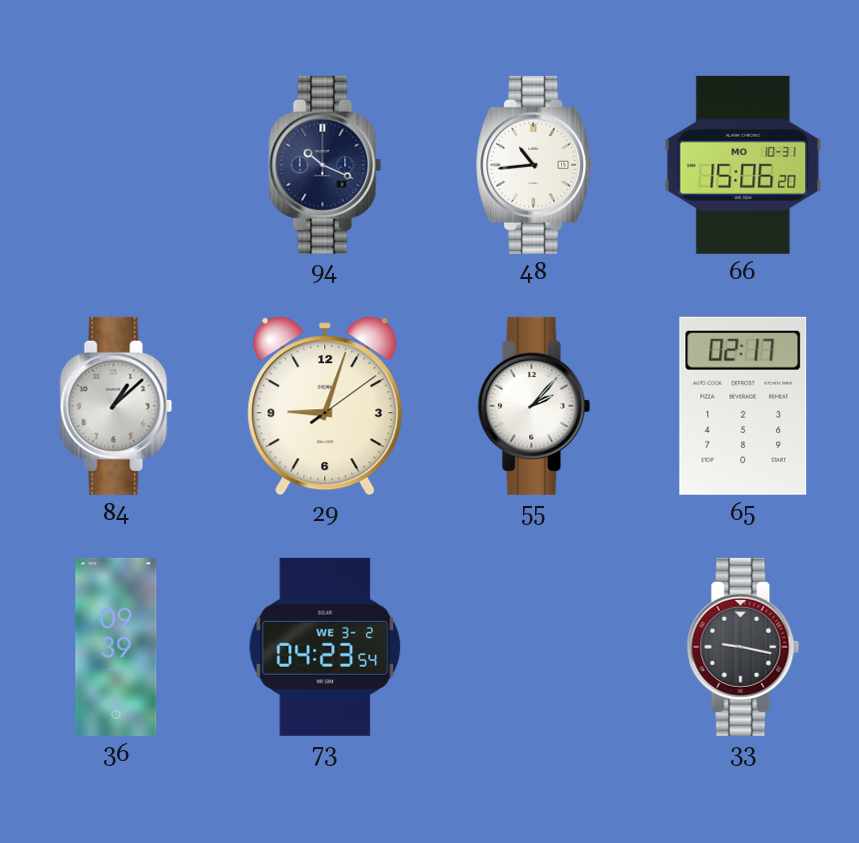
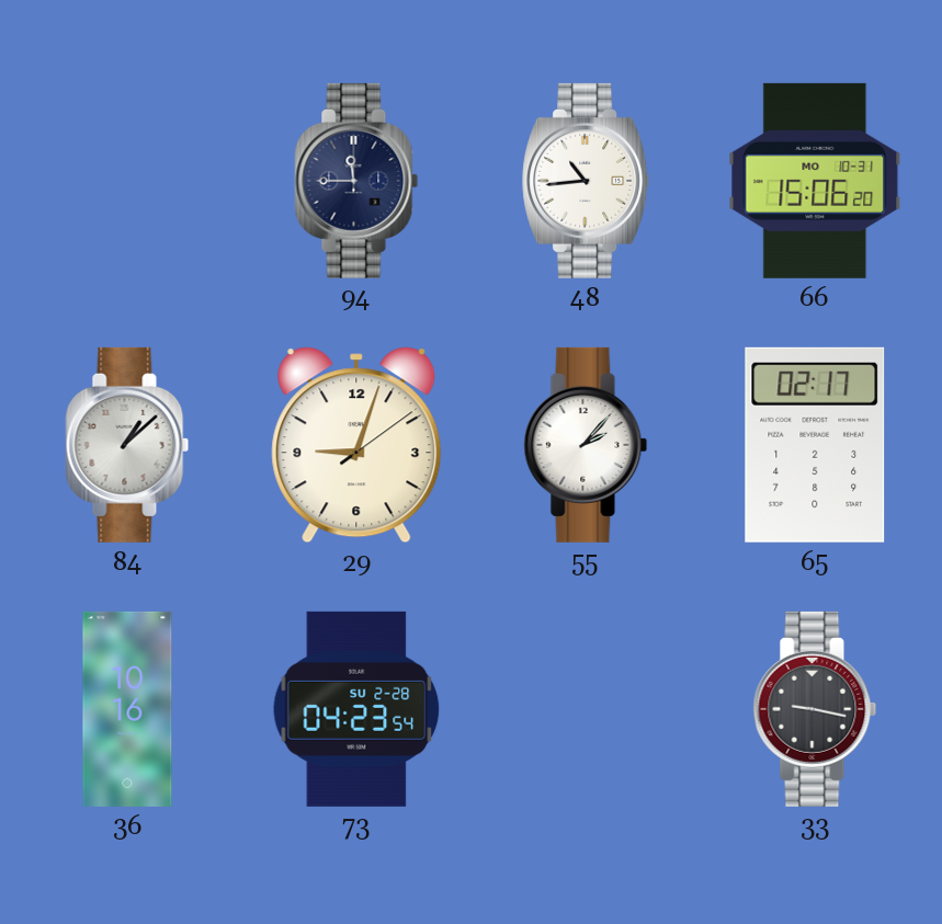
94: 10:19 -> 11:45
36: 09:39 -> 10:16
73 date: WE 3-2 -> SU 2-28
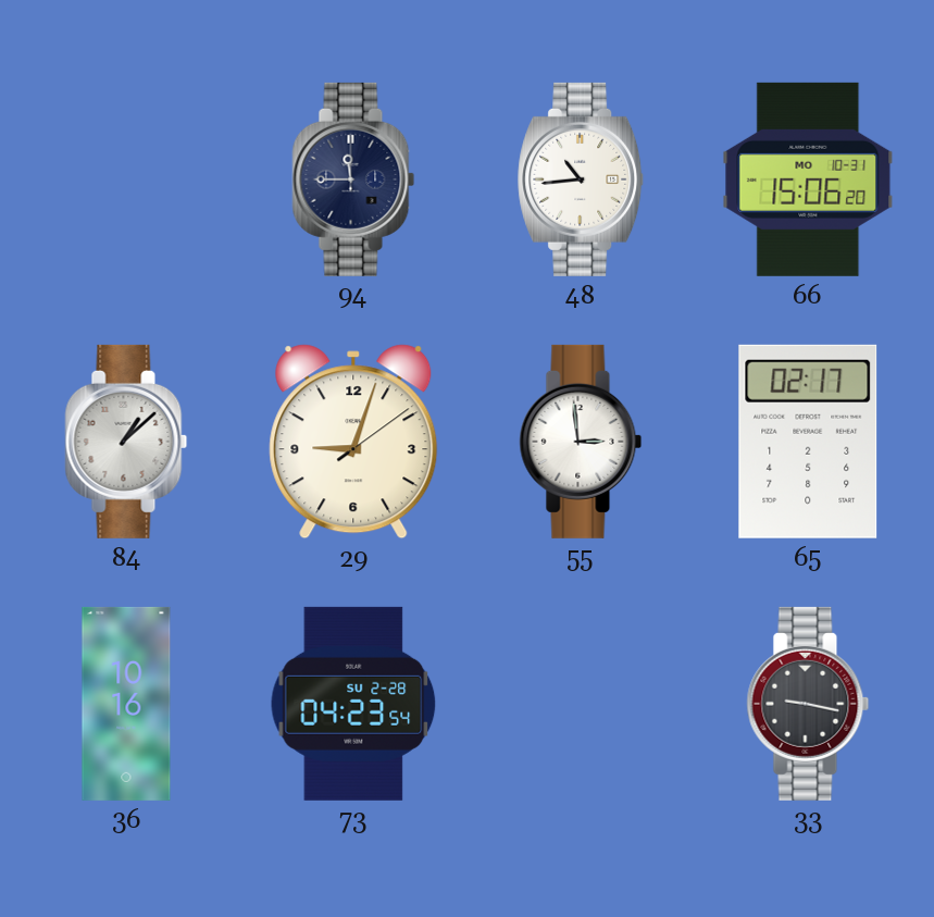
55: 2:07 -> 2:59
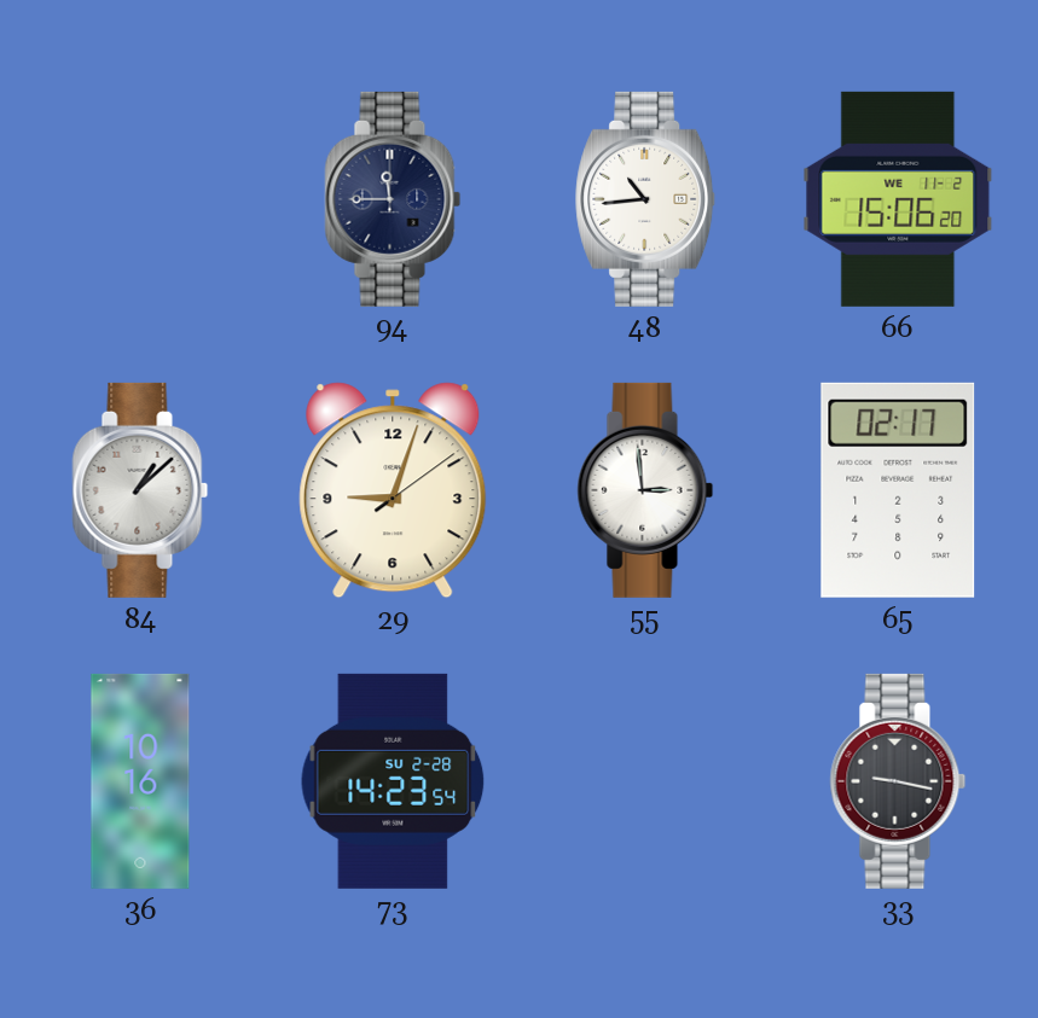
66 date: MO 10-31 -> WE 11-2
73: 04:23 -> 14:23
